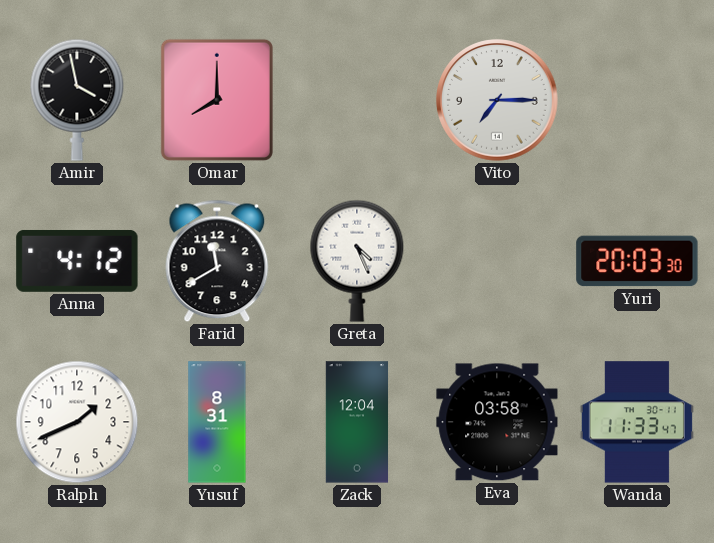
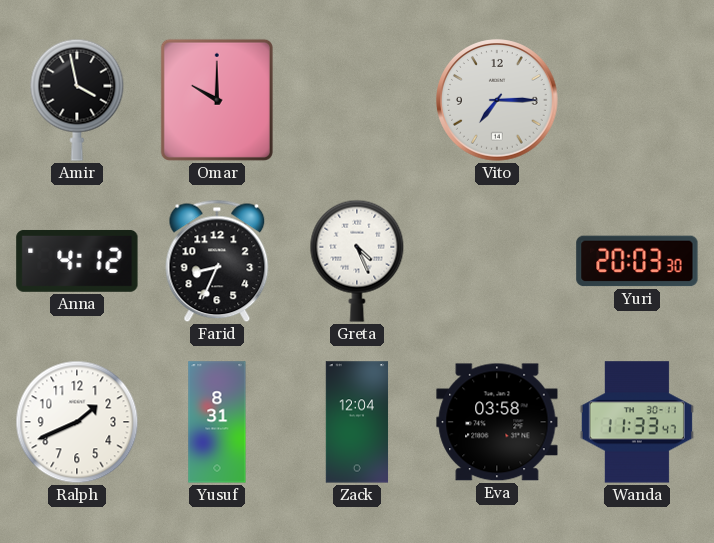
Omar: 8:00 -> 10:00
Farid: 11:40 -> 8:34
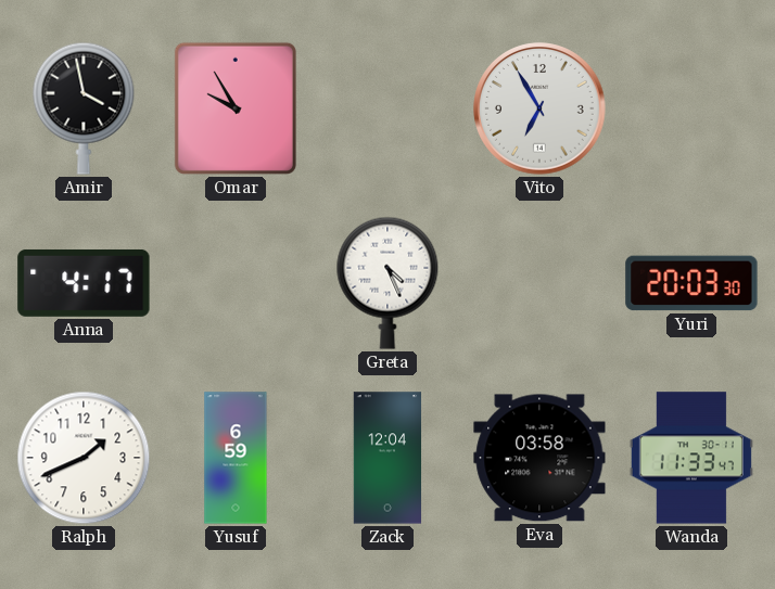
Omar: 10:00 -> 9:55
Vito: 7:15 -> 6:55
Anna: 4:12 -> 4:17
Farid: 8:34 -> none
Yusuf: 8:31 -> 6:59
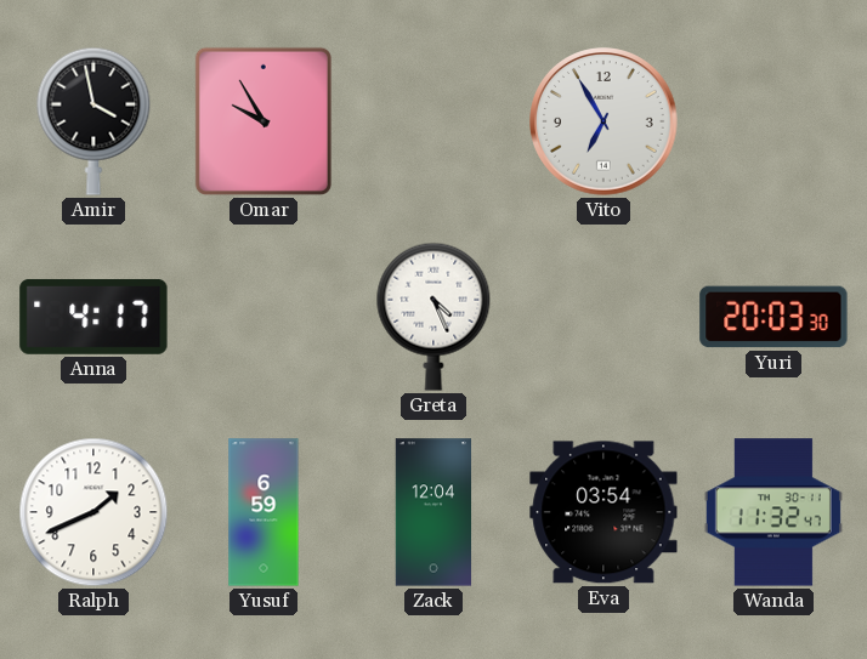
Eva: 03:58 -> 03:54
Wanda: 11:33 -> 11:32
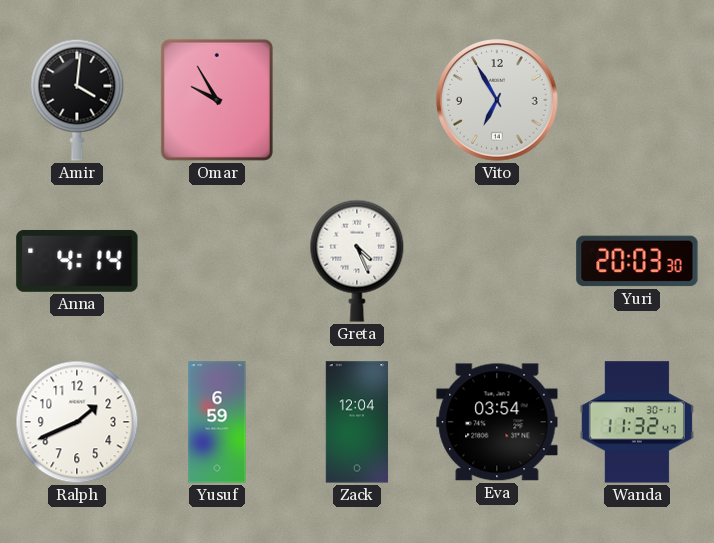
Amir: 3:58 -> 4:01
Anna: 4:17 -> 4:14
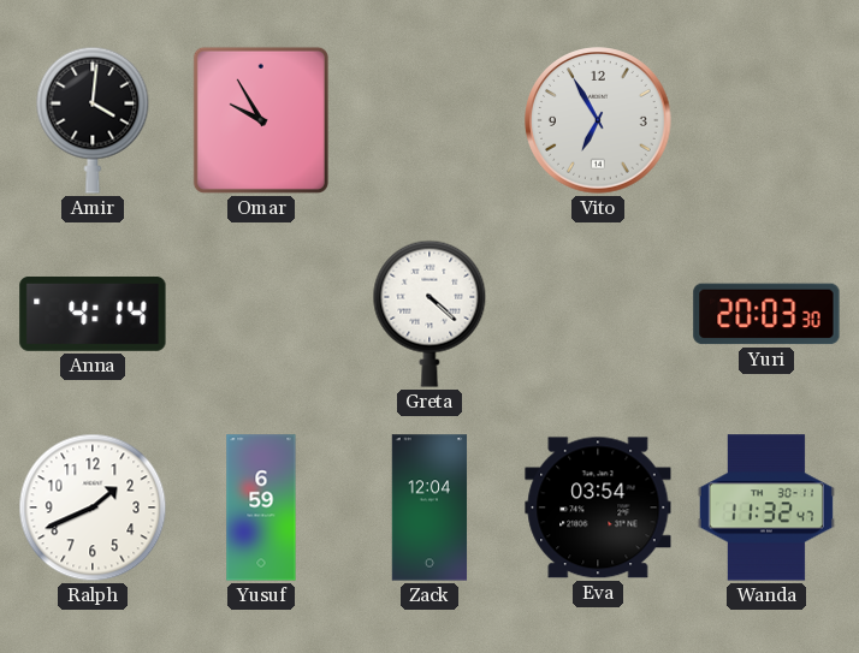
Greta: 4:26 -> 4:22
